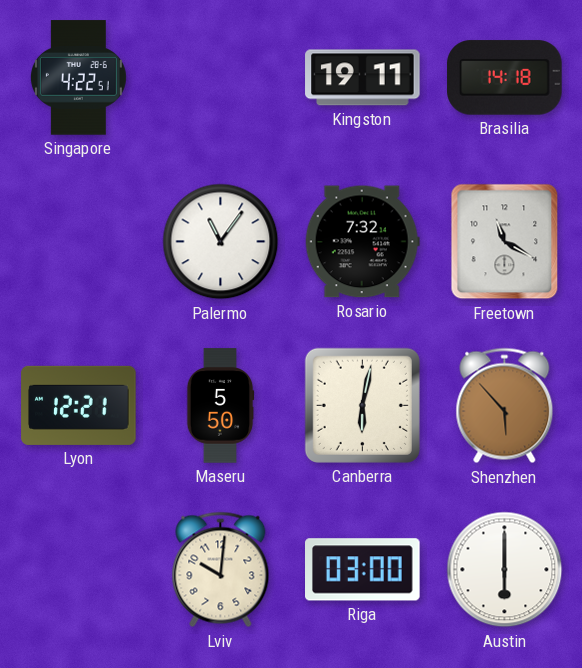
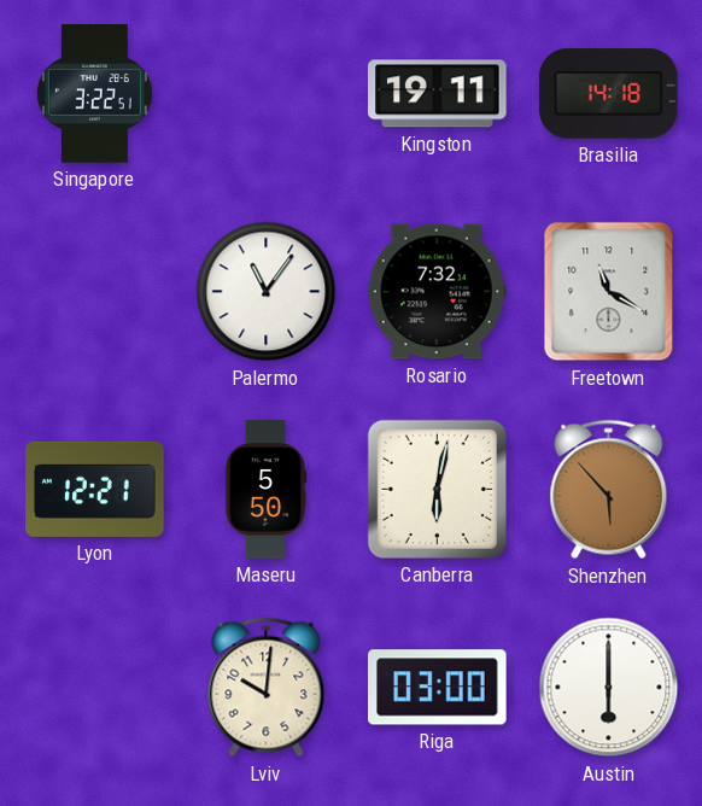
Singapore: 4:22 -> 3:22
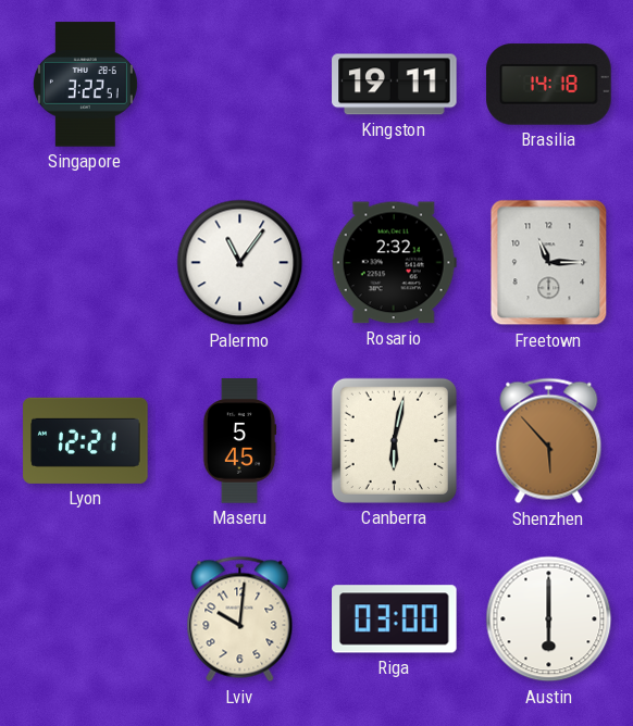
Rosario: 7:32 -> 2:32
Freetown: 11:20 -> 11:15
Maseru: 5:50 -> 5:45
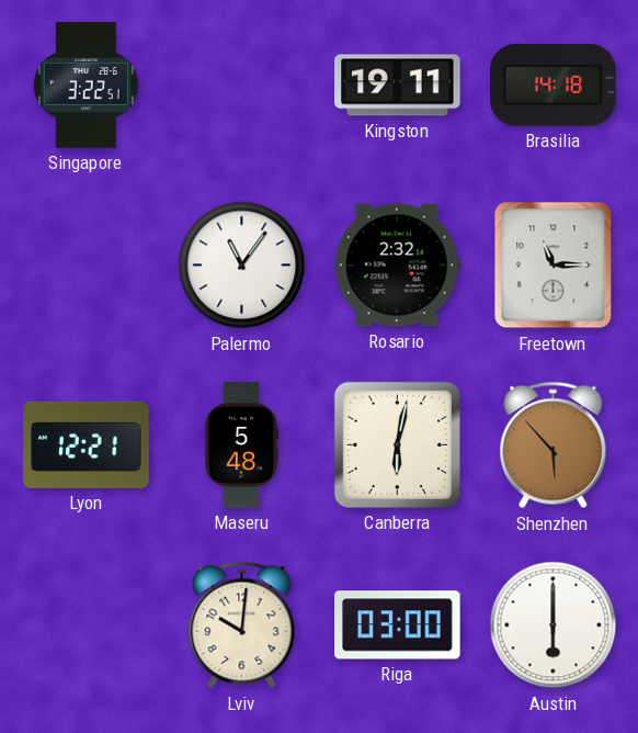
Maseru: 5:45 -> 5:48
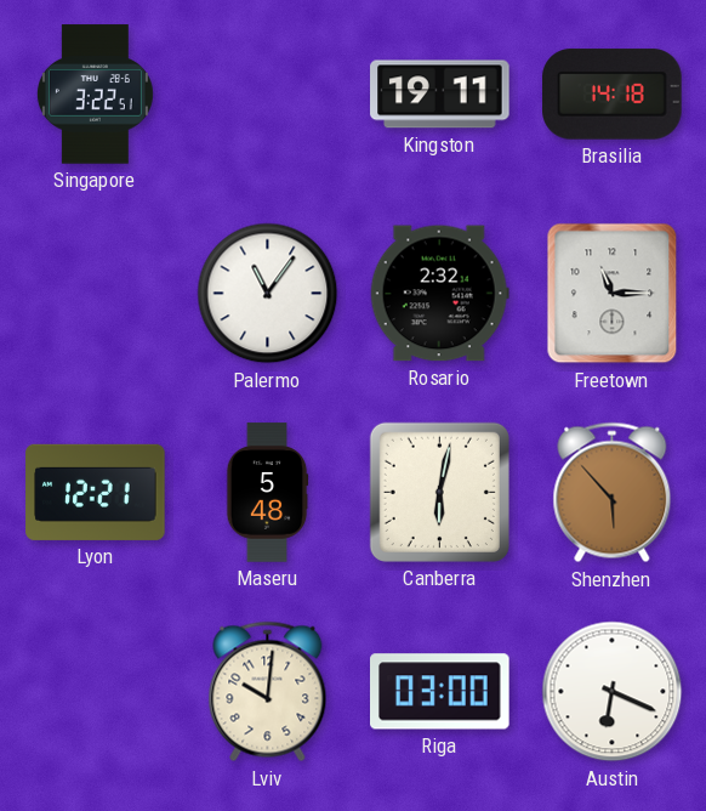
Austin: 6:00 -> 6:19
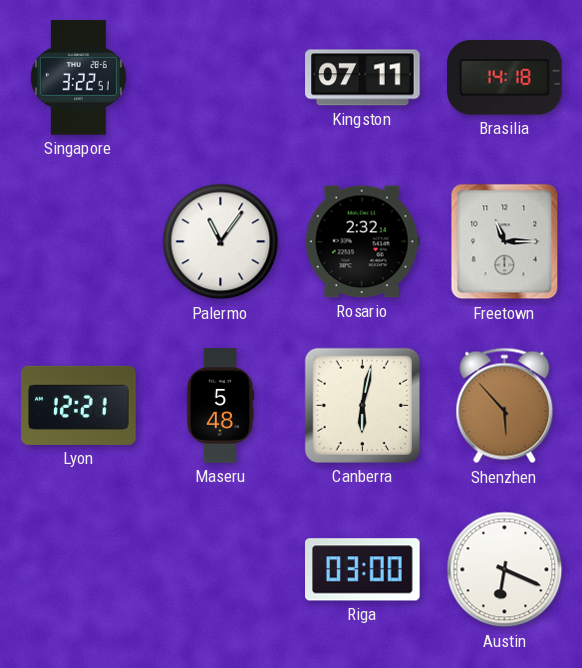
Kingston: 19:11 -> 07:11
Lviv: 10:01 -> none
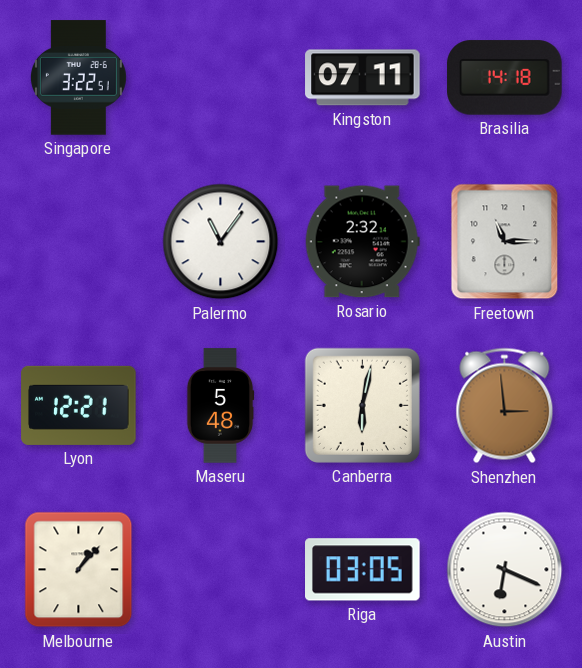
Shenzhen: 5:53 -> 2:59
Melbourne: none -> 1:07
Riga: 03:00 -> 03:05
